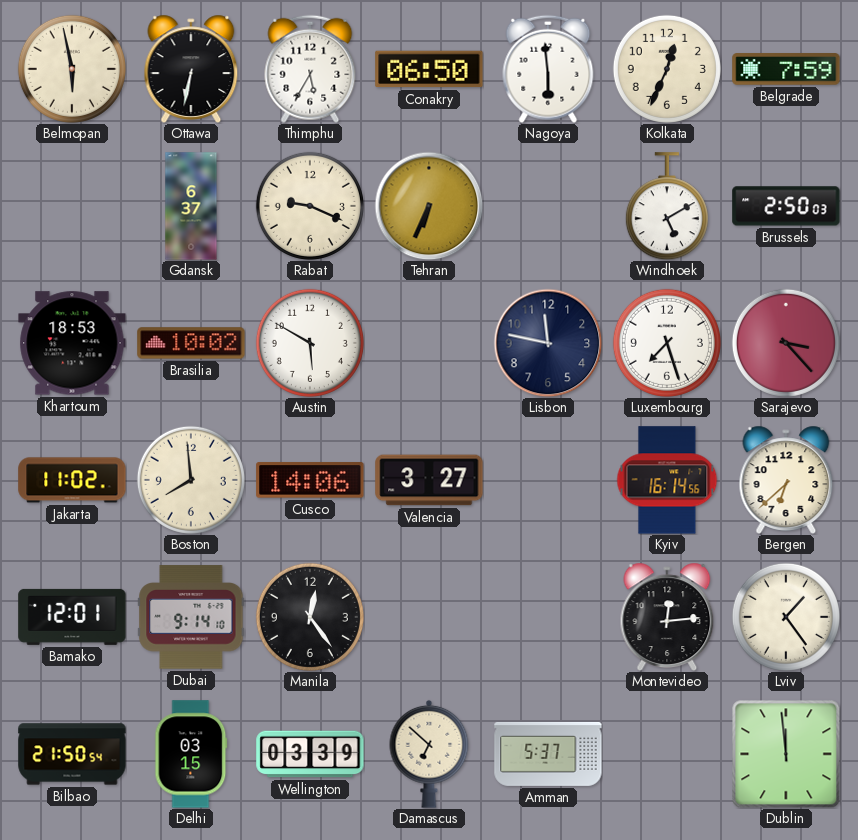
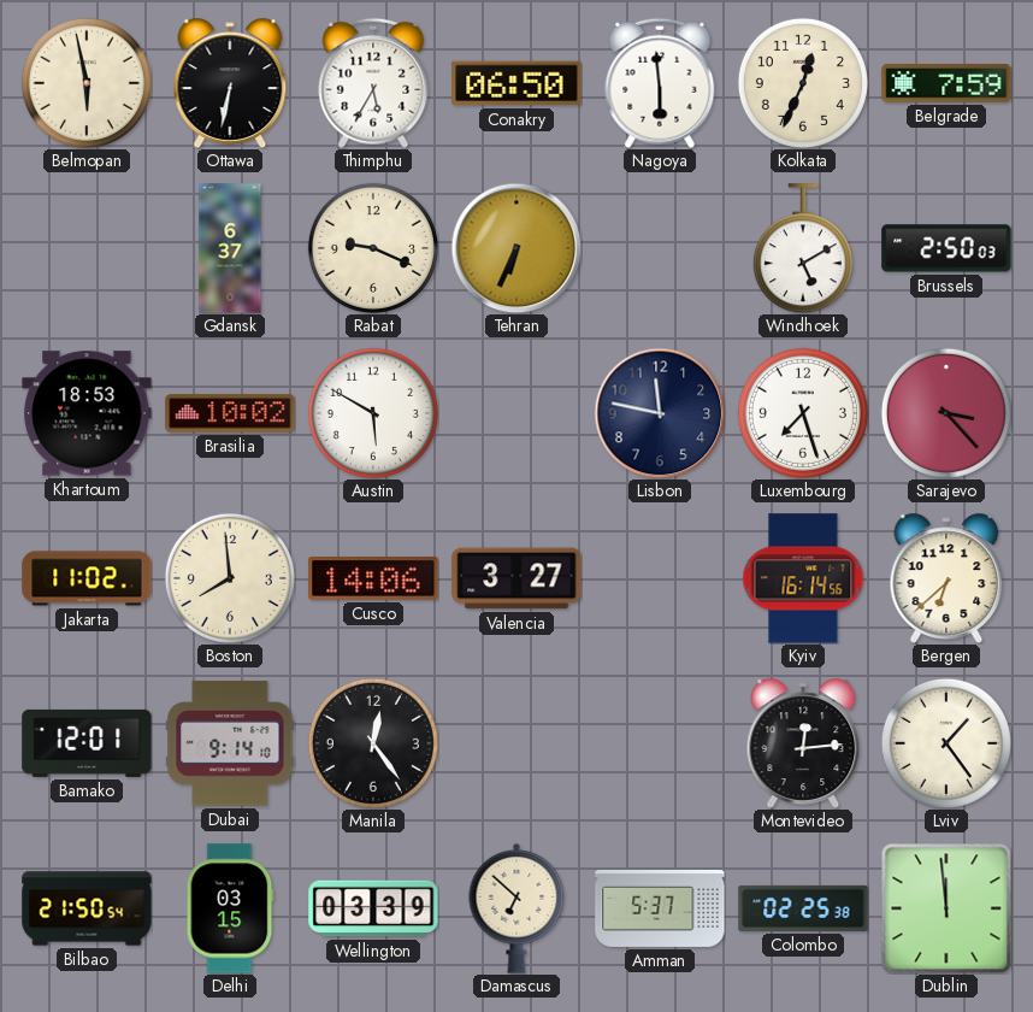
Colombo: none -> 02:25
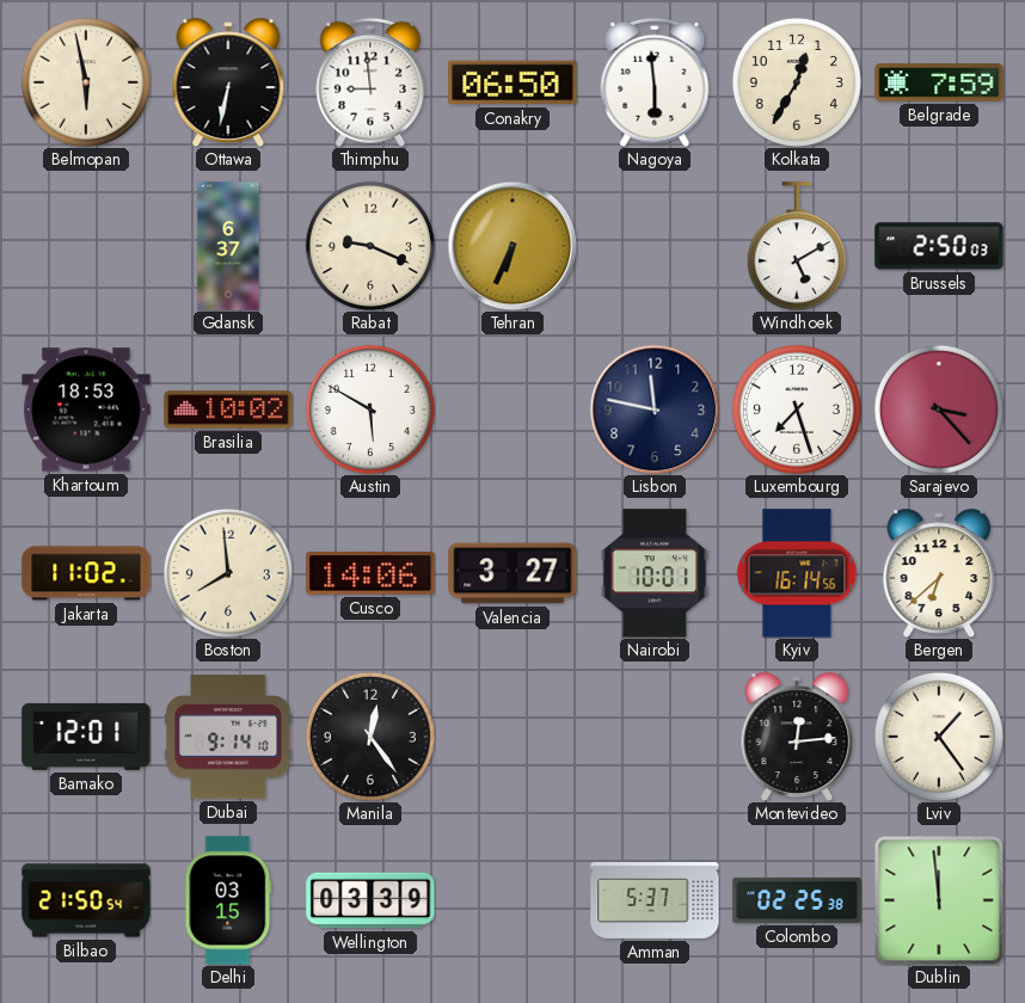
Thimphu: 5:35 -> 8:59
Kolkata: 12:34 -> 12:35
Nairobi: none -> 10:01
Damascus: 6:52 -> none
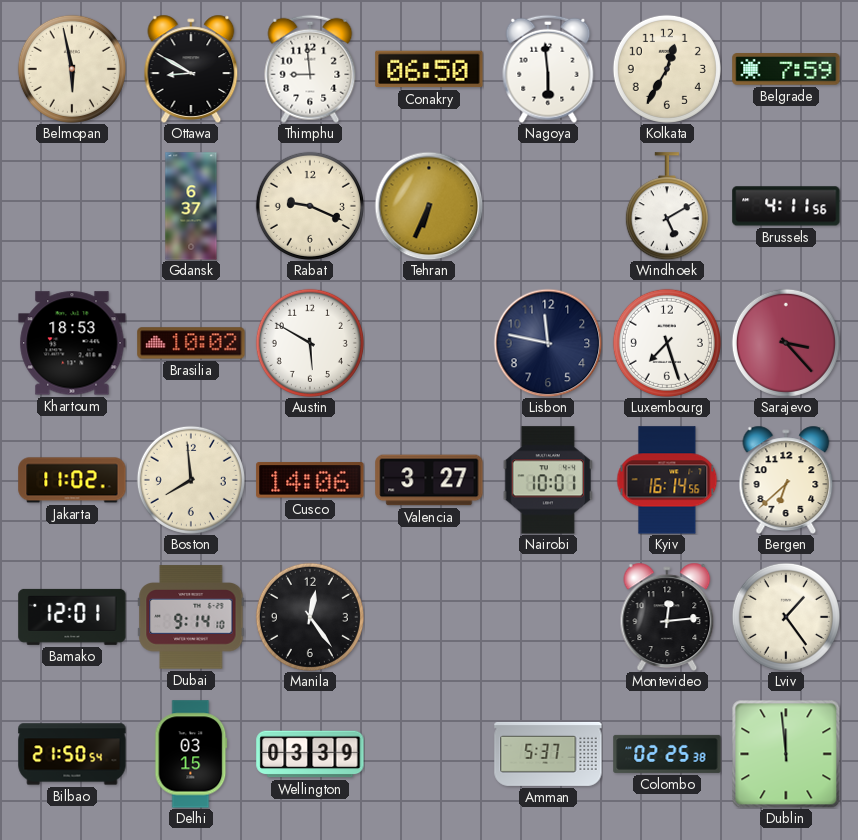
Ottawa: 6:32 -> 8:50
Brussels: 2:50 -> 4:11
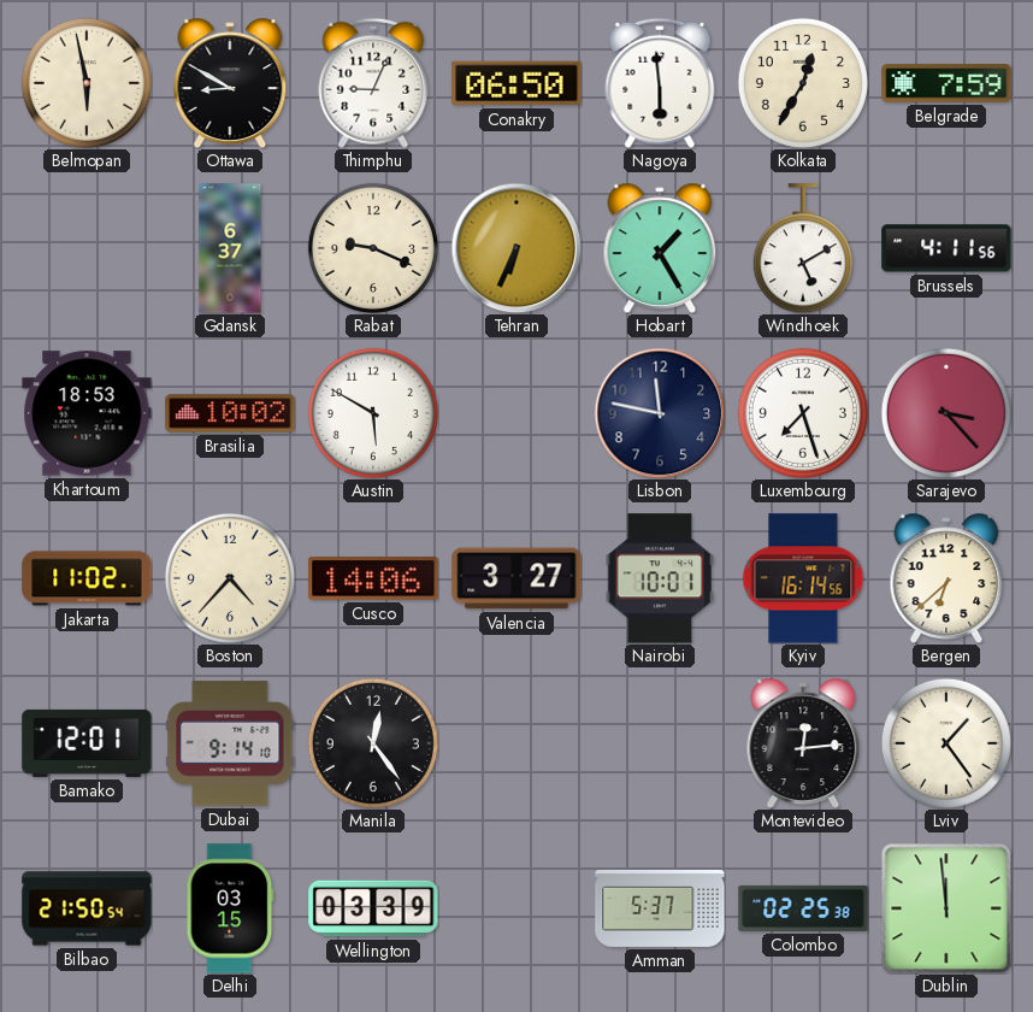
Thimphu: 8:59 -> 9:04
Hobart: none -> 1:25
Boston: 7:59 -> 4:37
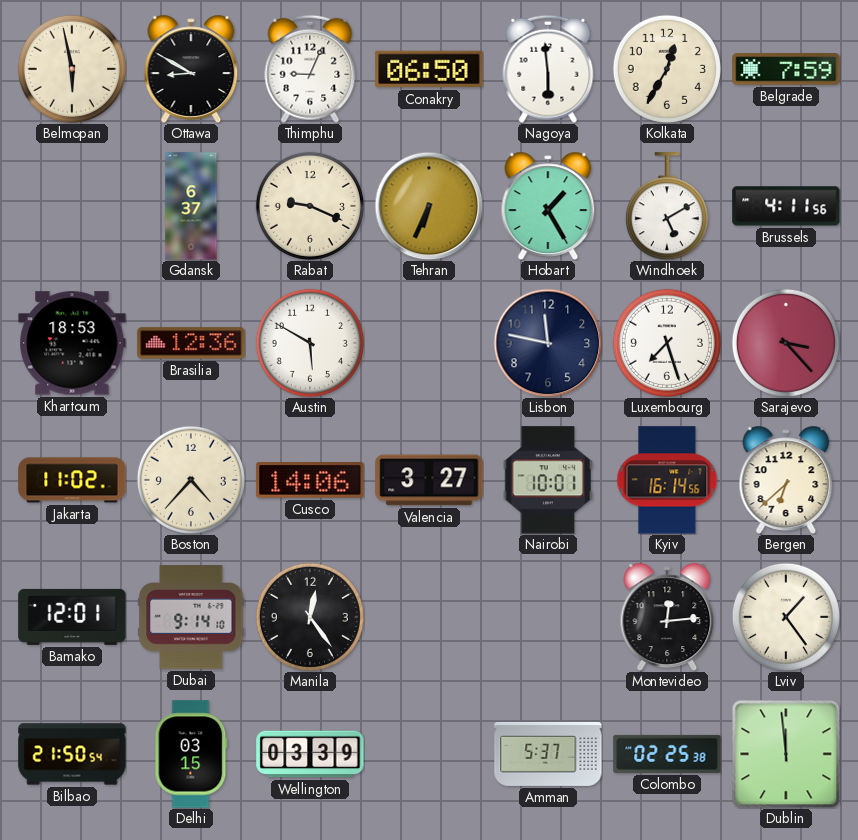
Brasilia: 10:02 -> 12:36
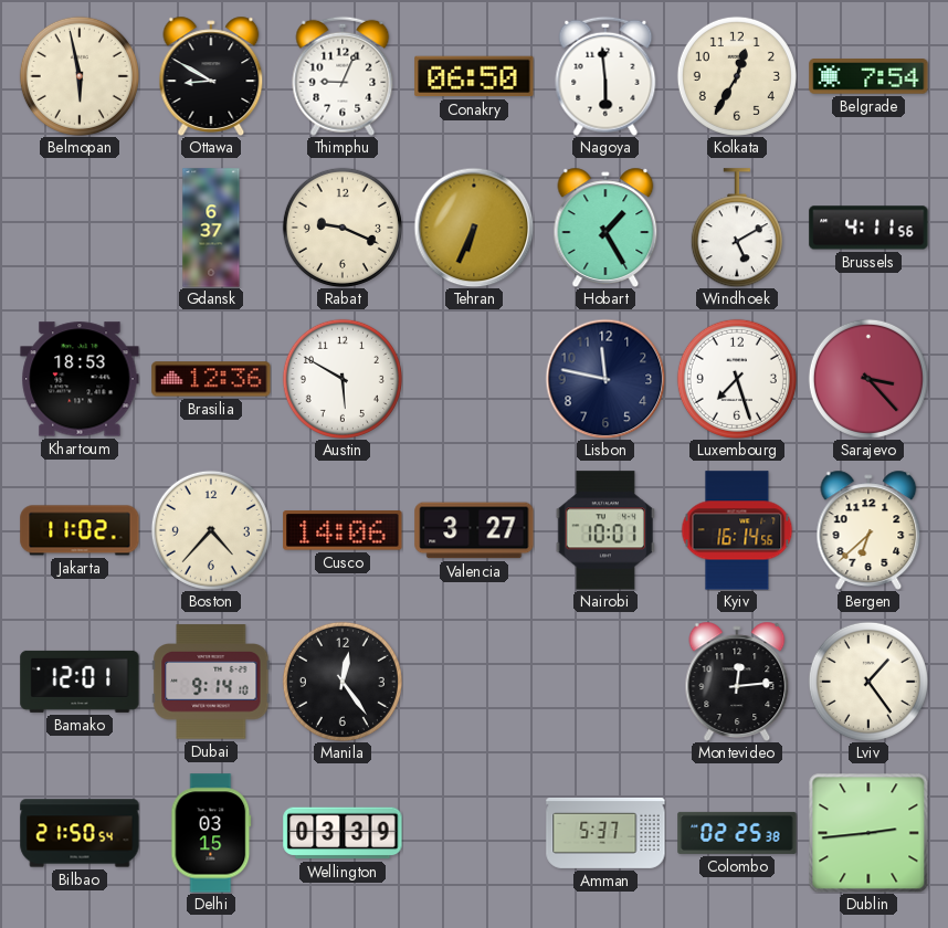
Belgrade: 7:59 -> 7:54
Dublin: 11:59 -> 2:44
